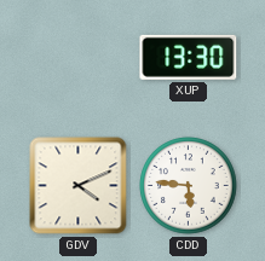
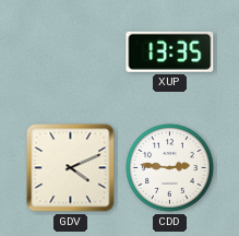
XUP: 13:30 -> 13:35
CDD: 5:46 -> 2:46
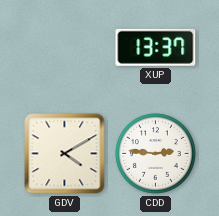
XUP: 13:35 -> 13:37
GDV: 4:11 -> 4:10
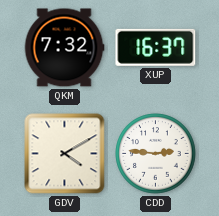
QKM: none -> 7:32
XUP: 13:37 -> 16:37
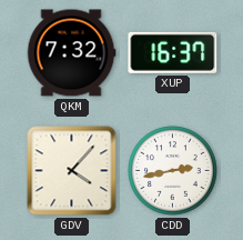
GDV: 4:10 -> 4:07
CDD: 2:46 -> 2:43
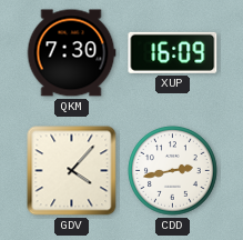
QKM: 7:32 -> 7:30
XUP: 16:37 -> 16:09
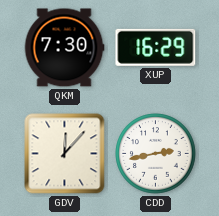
XUP: 16:09 -> 16:29
GDV: 4:07 -> 12:07
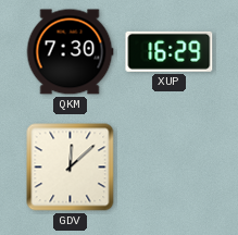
GDV: 12:07 -> 12:08
CDD: 2:43 -> none
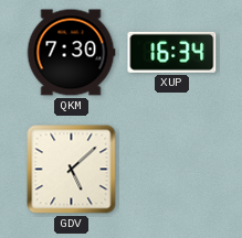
XUP: 16:29 -> 16:34
GDV: 12:08 -> 5:08
